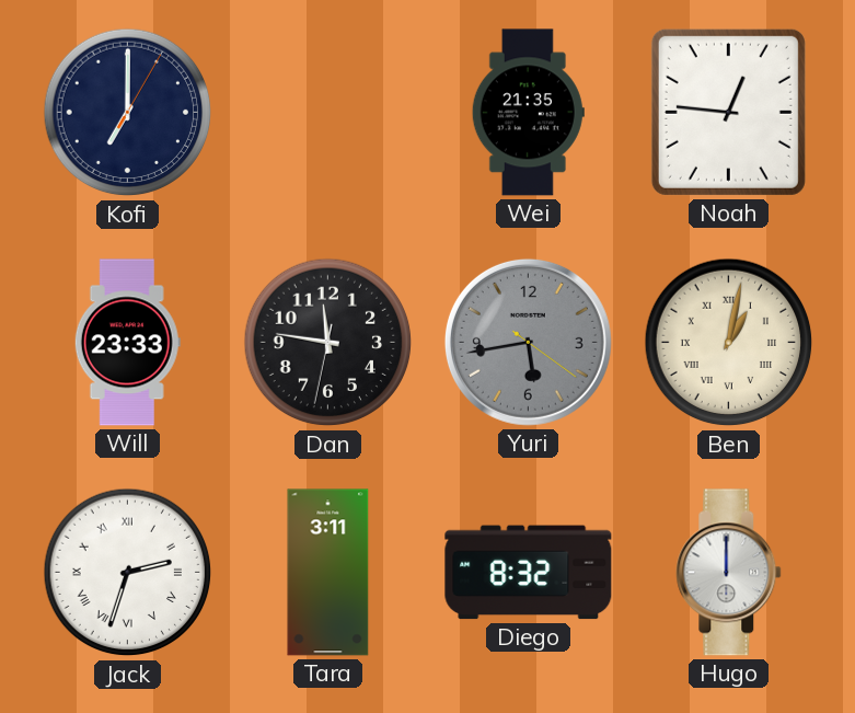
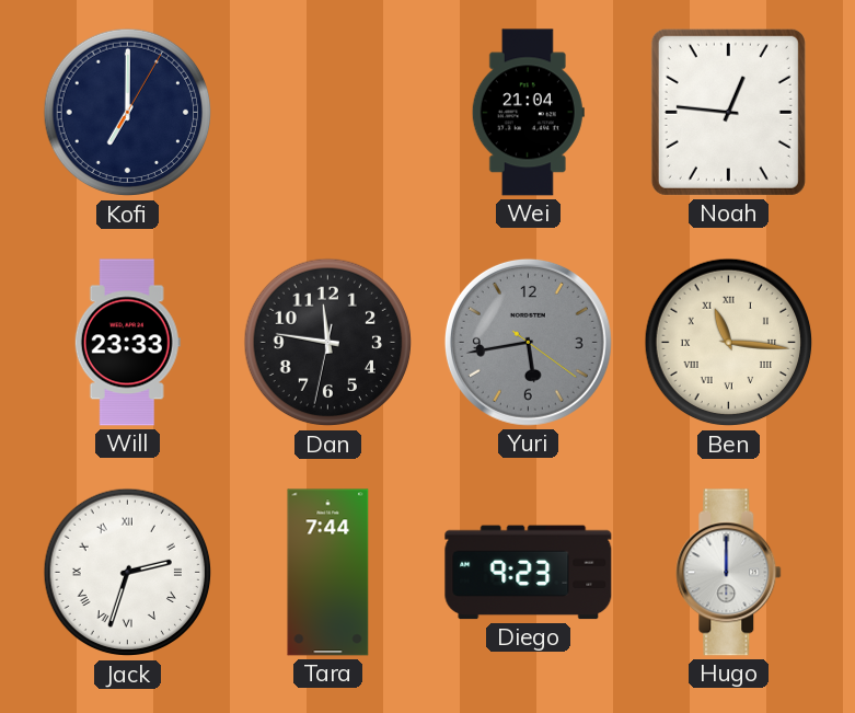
Wei: 21:35 -> 21:04
Ben: 1:02 -> 11:16
Tara: 3:11 -> 7:44
Diego: 8:32 -> 9:23
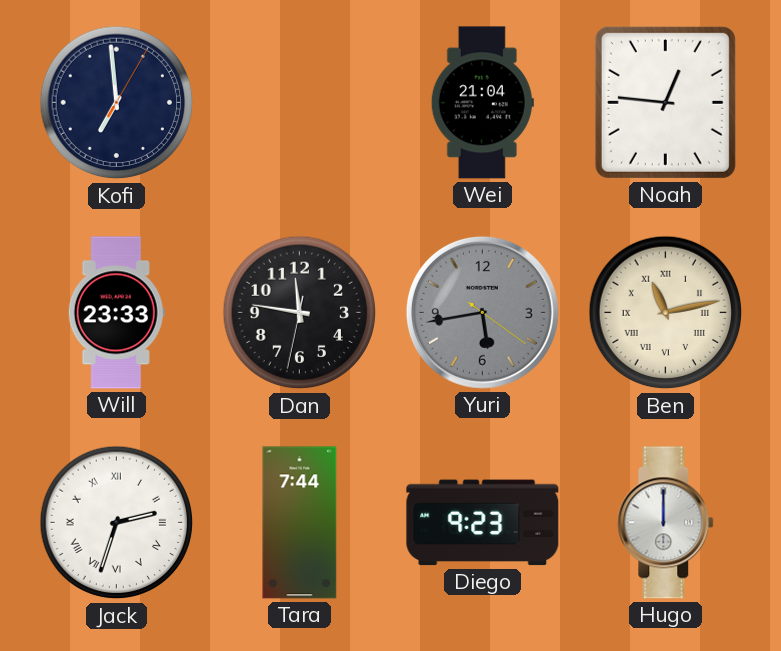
Kofi: 7:00 -> 6:59
Ben: 11:16 -> 11:13
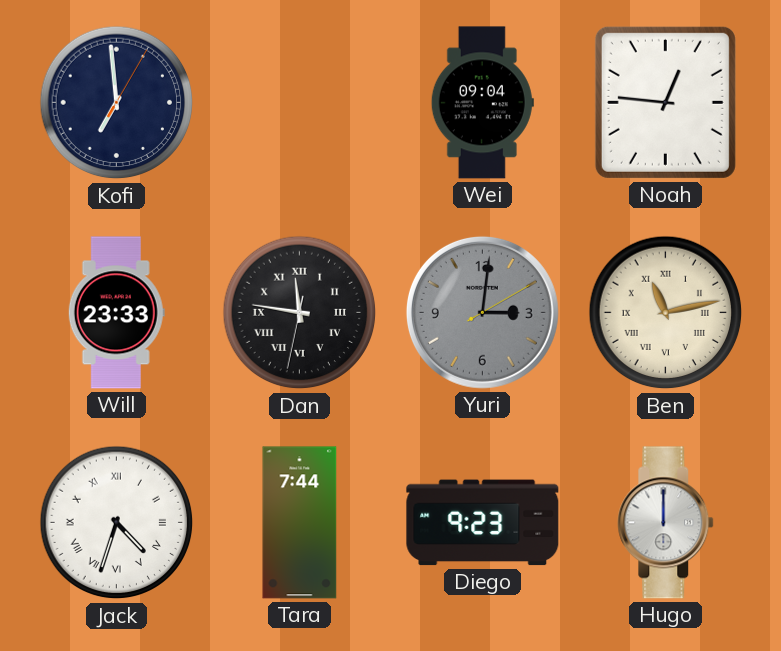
Wei: 21:04 -> 09:04
Dan numerals: Arabic -> Roman
Yuri: 5:43 -> 3:01
Jack: 2:33 -> 4:33
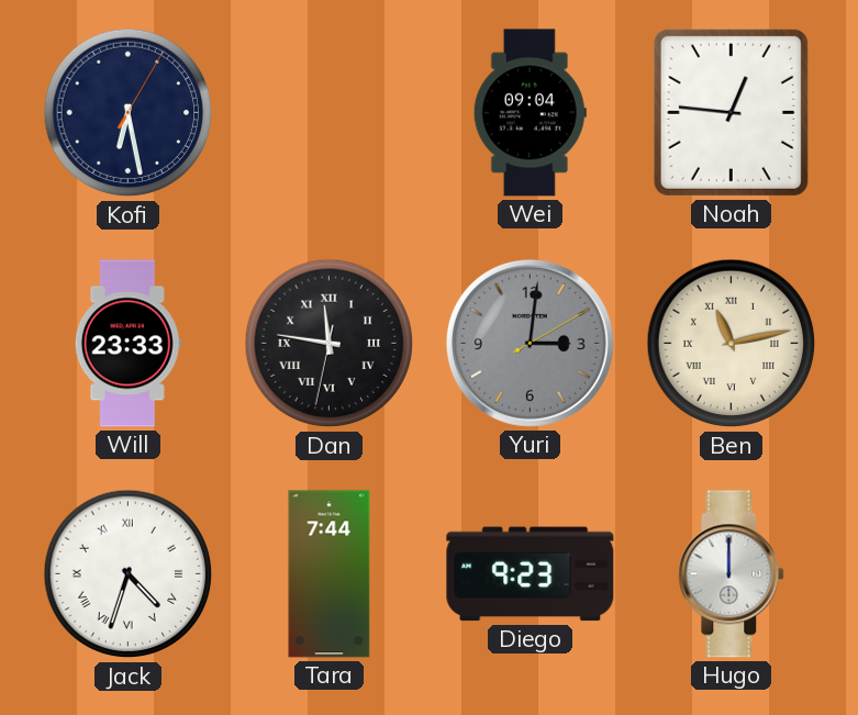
Kofi: 6:59 -> 6:28
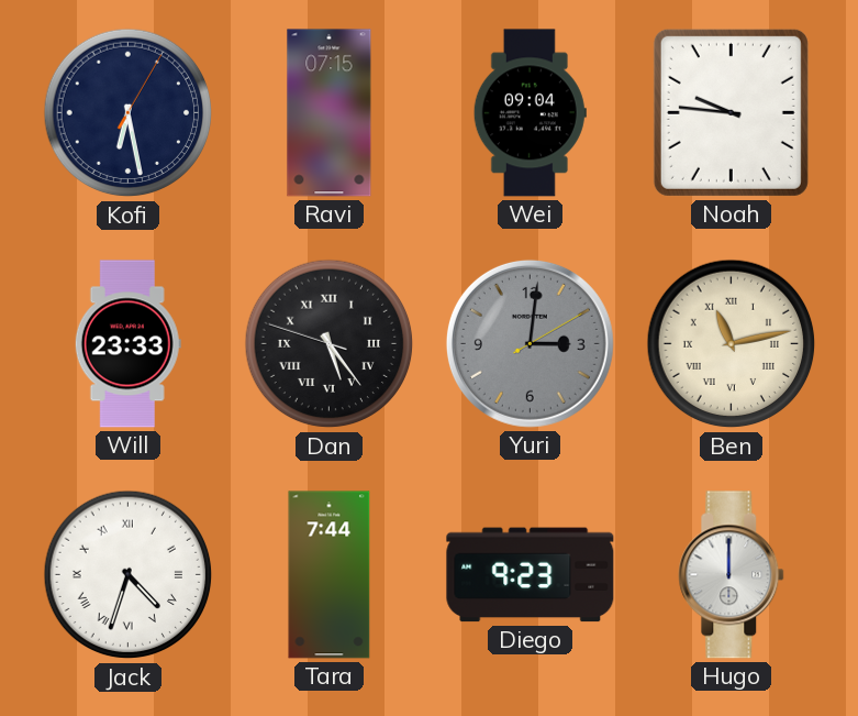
Ravi: none -> 07:15
Noah: 12:46 -> 9:46
Dan: 11:46 -> 5:23
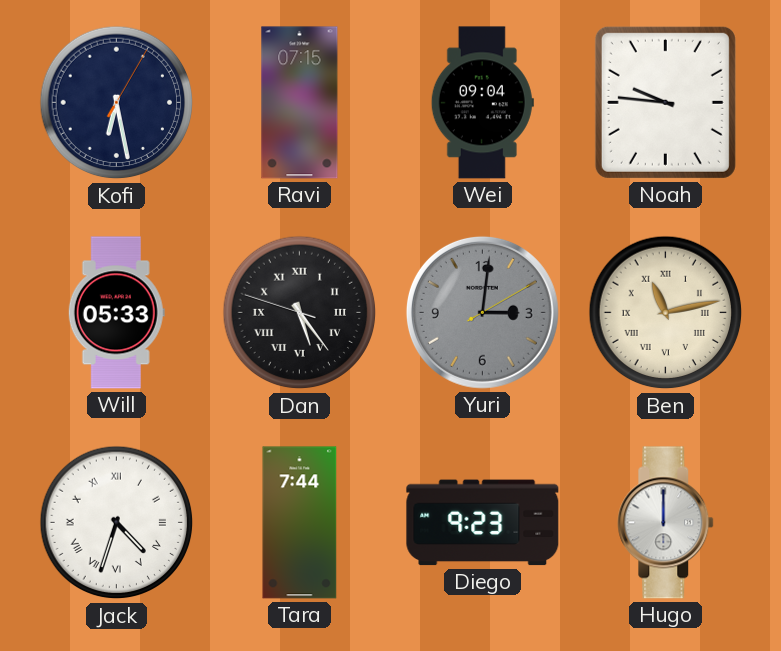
Will: 23:33 -> 05:33
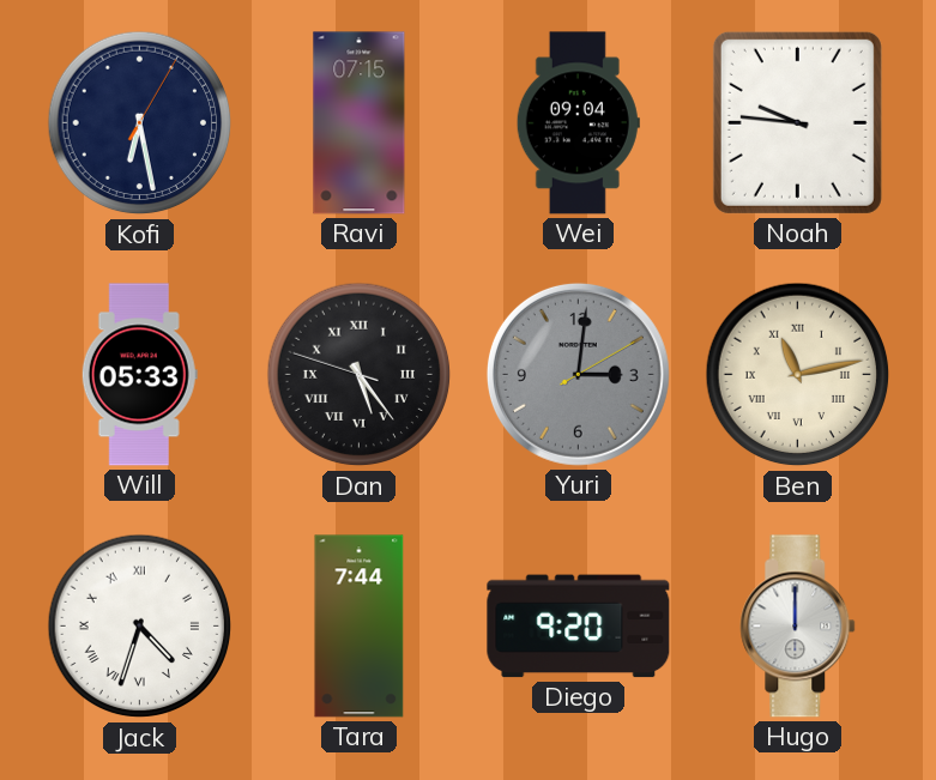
Diego: 9:23 -> 9:20
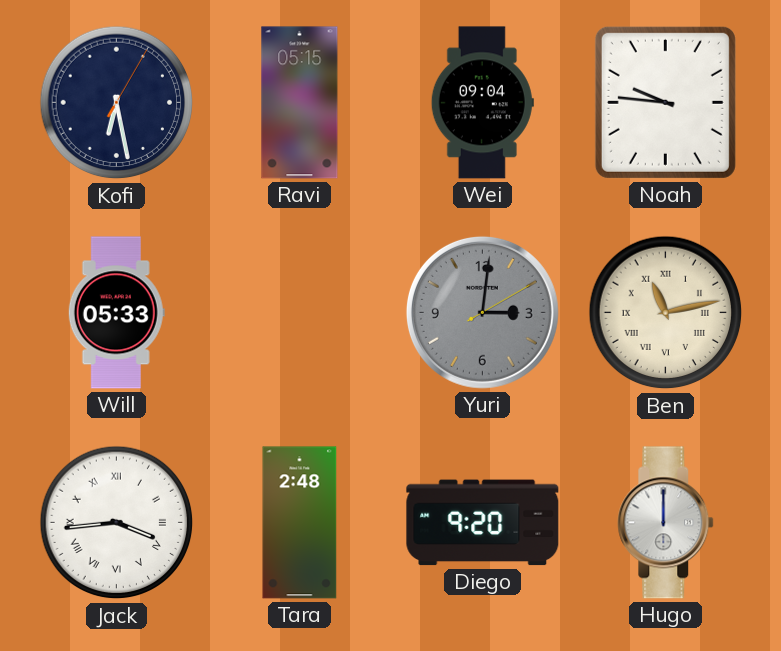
Ravi: 07:15 -> 05:15
Dan: 5:23 -> none
Jack: 4:33 -> 3:44
Tara: 7:44 -> 2:48
